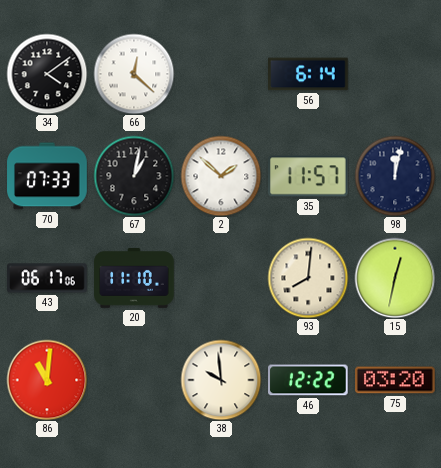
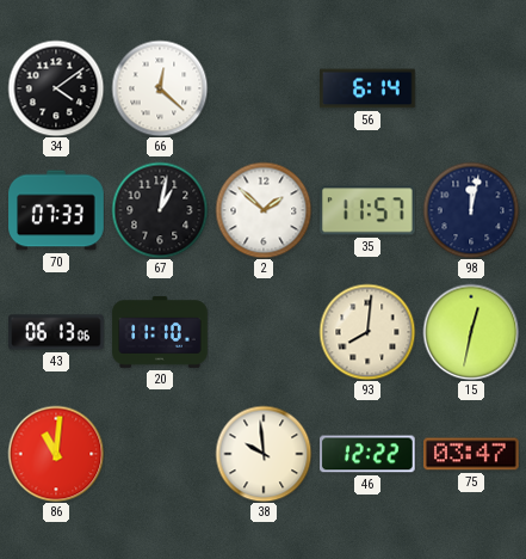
43: 06:17 -> 06:13
75: 03:20 -> 03:47
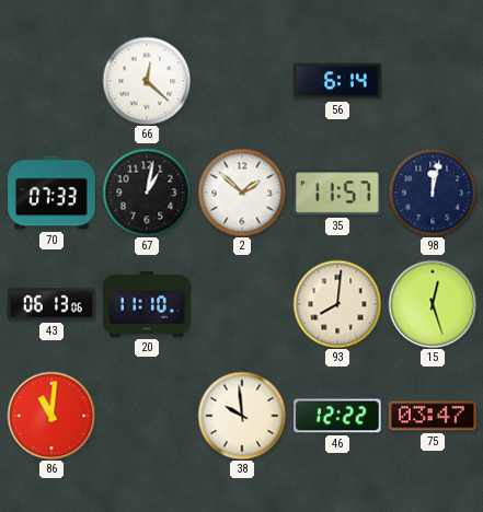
34: 4:09 -> none
15: 12:32 -> 12:27
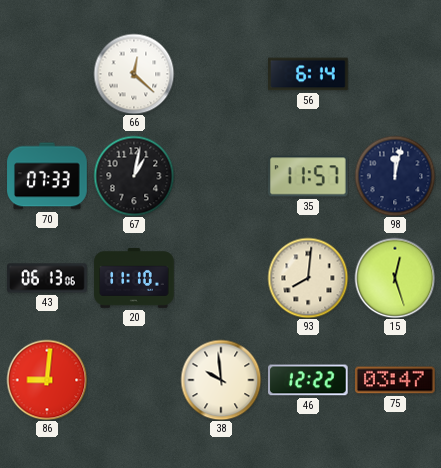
2: 1:52 -> none
86: 11:01 -> 9:01
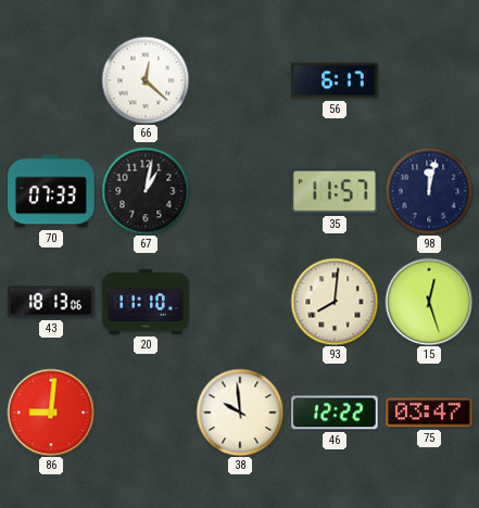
56: 6:14 -> 6:17
43: 06:13 -> 18:13
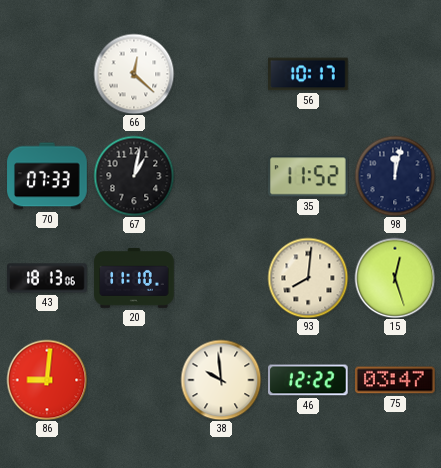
56: 6:17 -> 10:17
35: 11:57 -> 11:52
